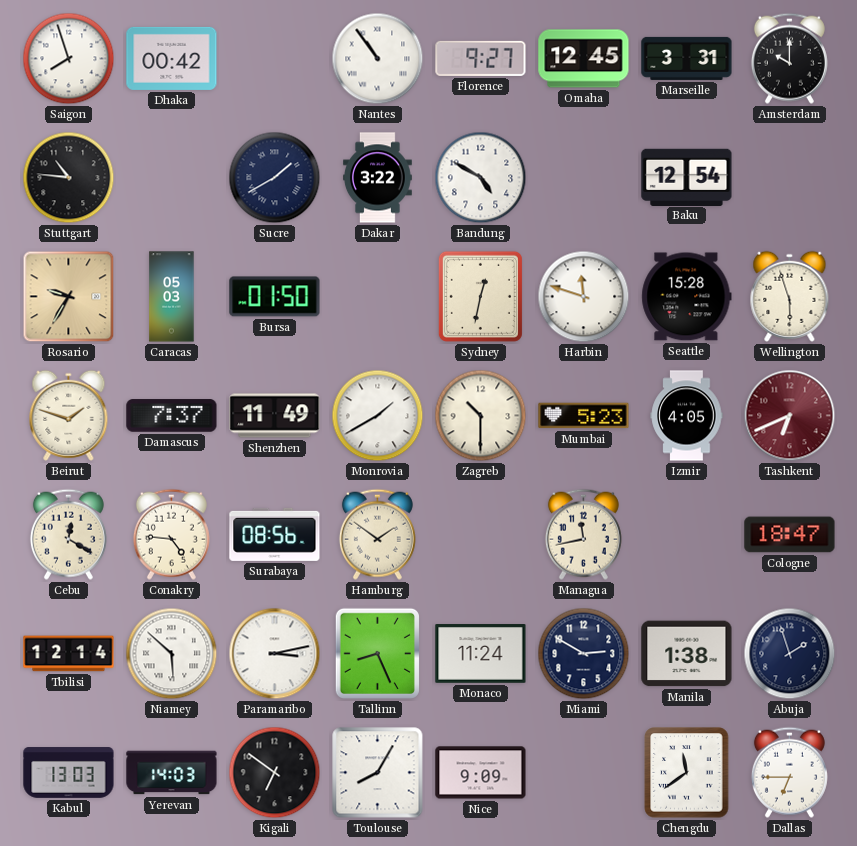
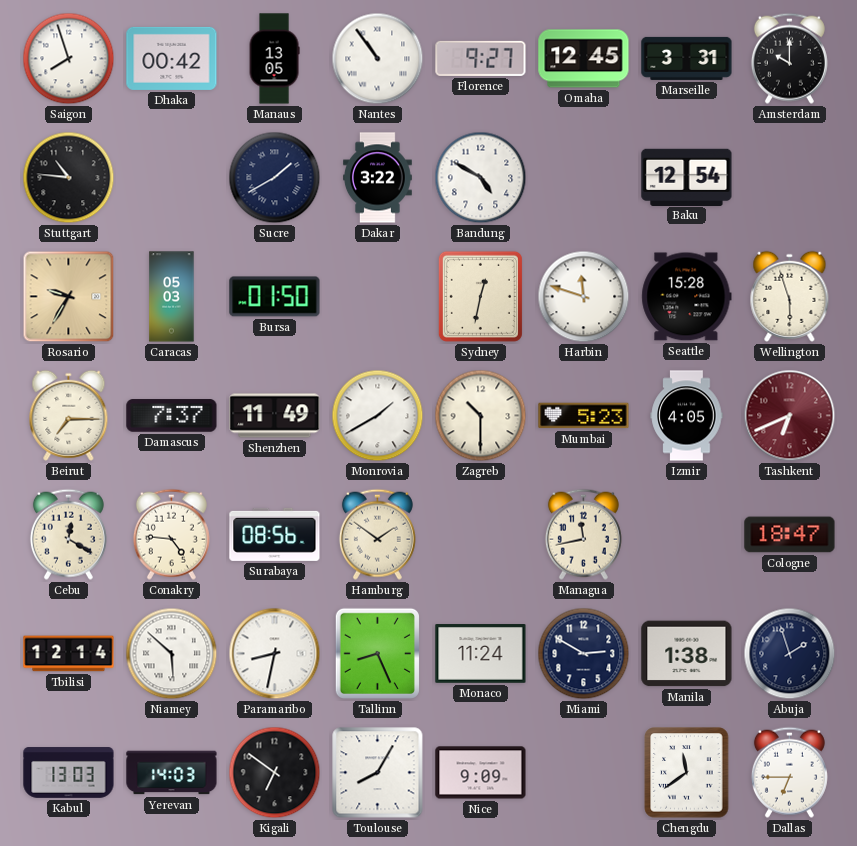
Manaus: none -> 13:05
Beirut: 1:48 -> 7:15
Paramaribo: 3:13 -> 8:32
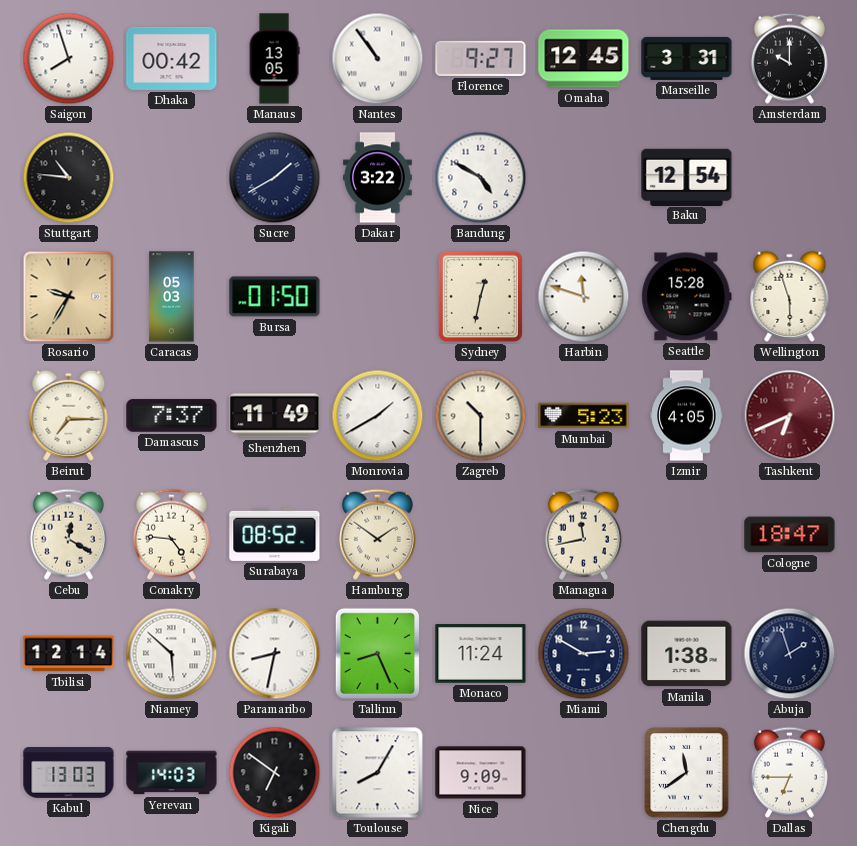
Surabaya: 08:56 -> 08:52
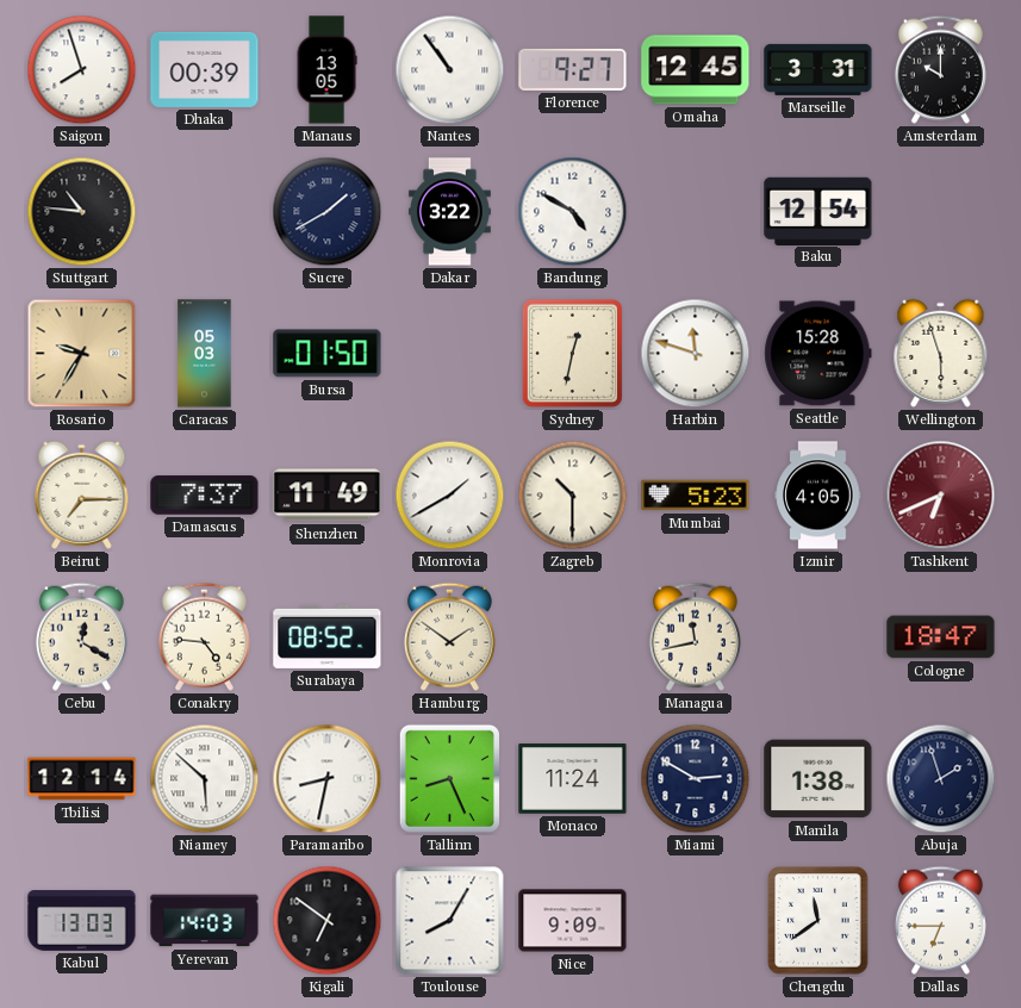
Dhaka: 00:42 -> 00:39
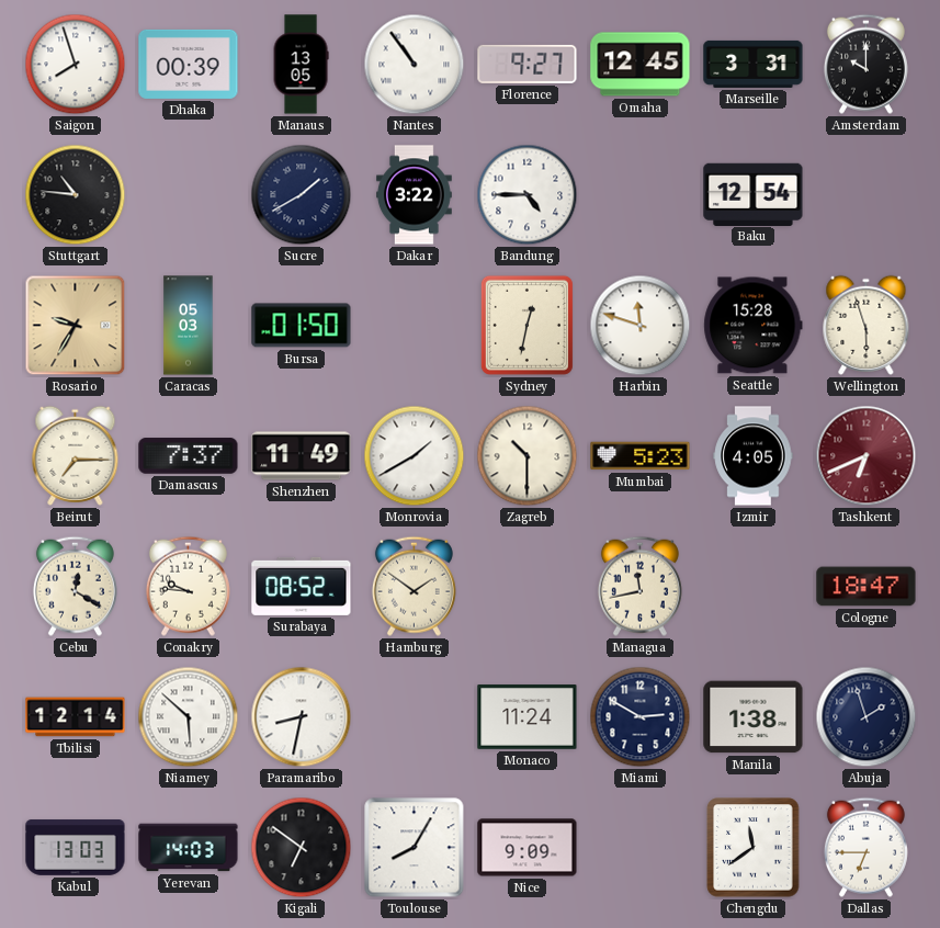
Bandung: 4:50 -> 4:45
Conakry: 4:46 -> 9:46
Tallinn: 8:26 -> none
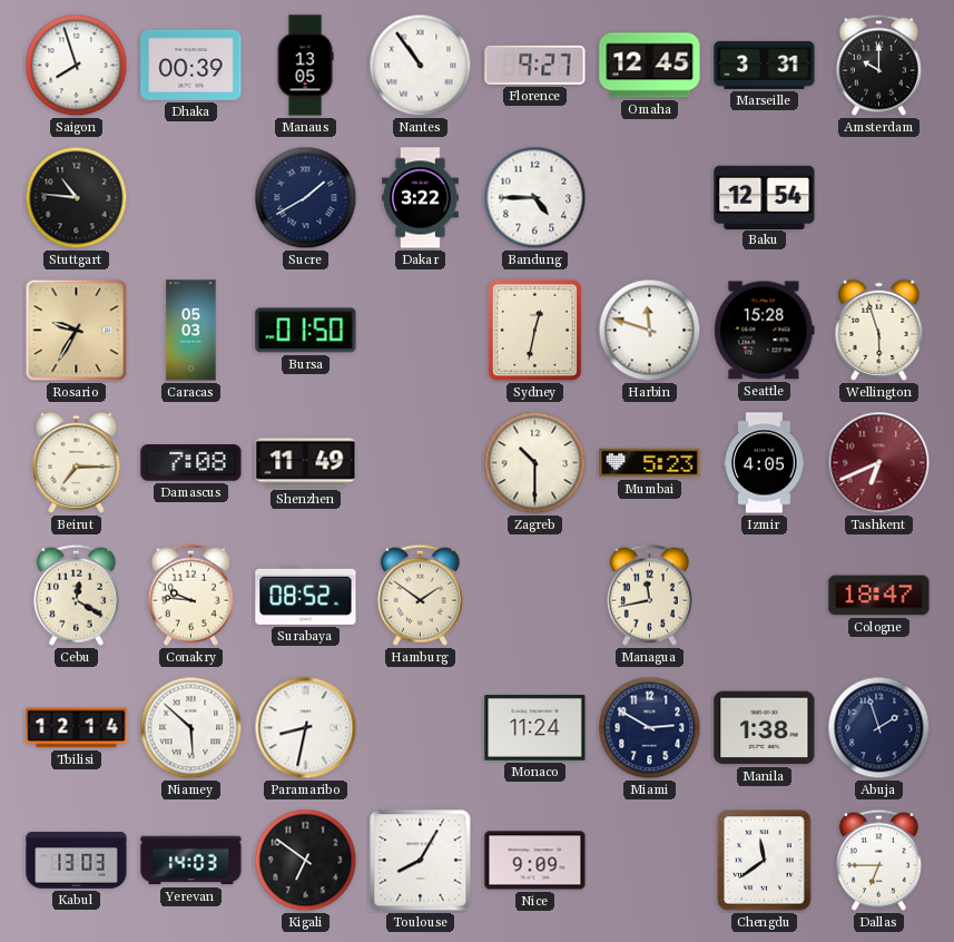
Damascus: 7:37 -> 7:08
Monrovia: 1:40 -> none
